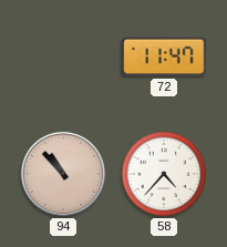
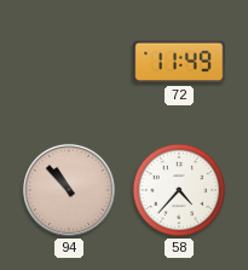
72: 11:47 -> 11:49
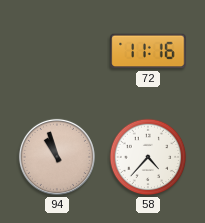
72: 11:49 -> 11:16
94: 10:53 -> 10:57
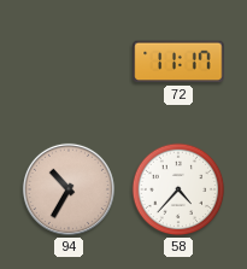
72: 11:16 -> 11:17
94: 10:57 -> 10:35
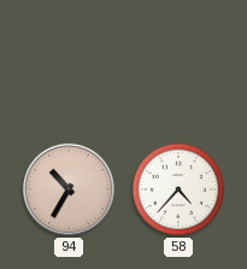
72: 11:17 -> none
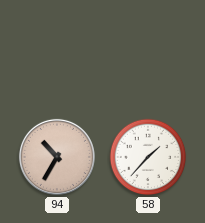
58: 4:37 -> 1:37
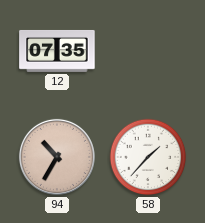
12: none -> 07:35
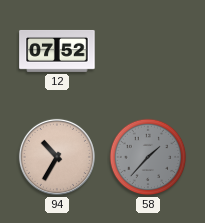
12: 07:35 -> 07:52
58 dial: white -> grey
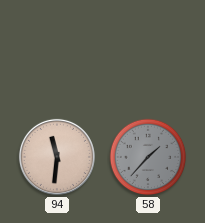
12: 07:52 -> none
94: 10:35 -> 11:31
